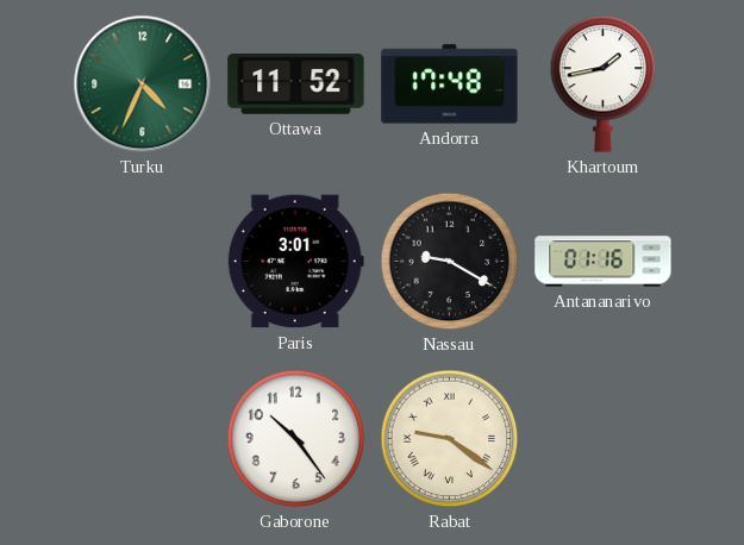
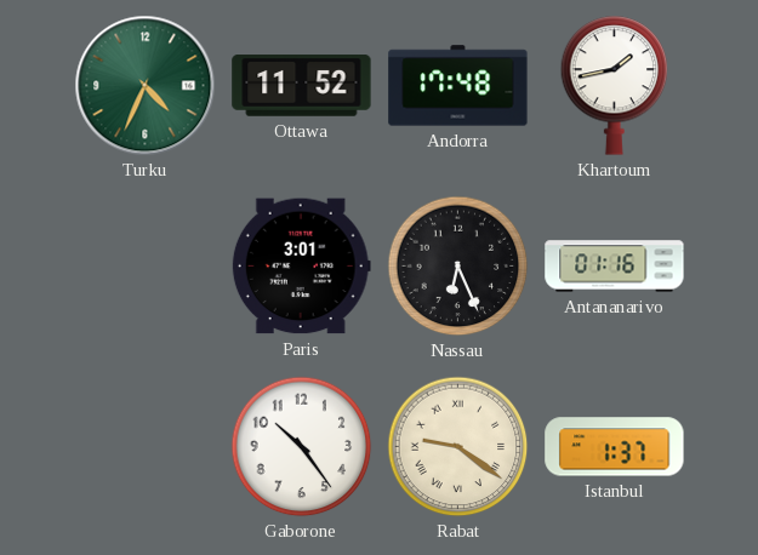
Nassau: 9:20 -> 6:26
Istanbul: none -> 1:37
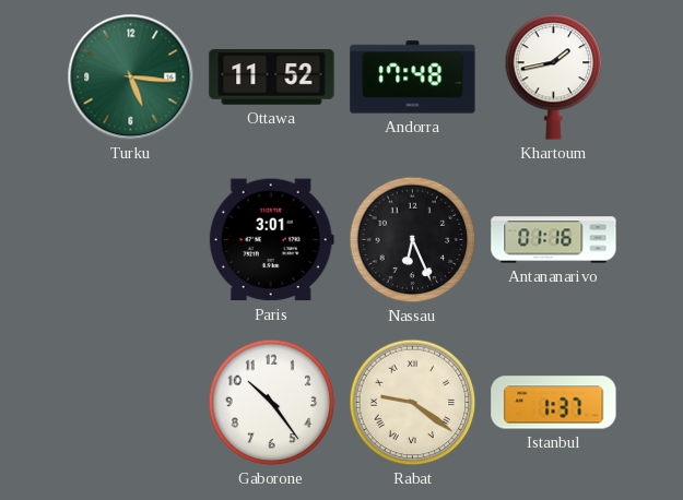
Turku: 4:34 -> 5:16
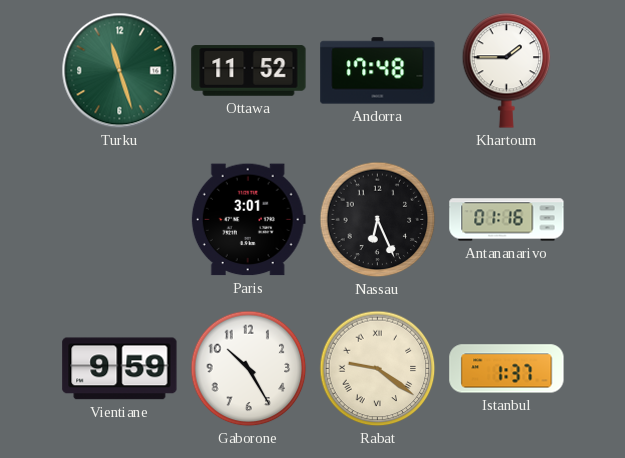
Turku: 5:16 -> 11:27
Khartoum: 1:43 -> 1:45
Vientiane: none -> 9:59
Gaborone: 10:24 -> 10:25
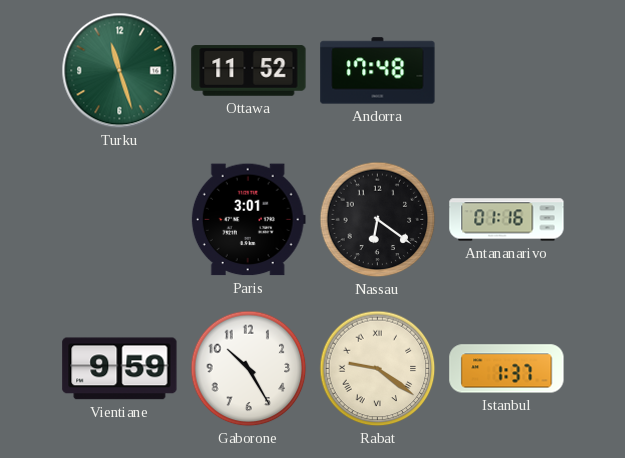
Khartoum: 1:45 -> none
Nassau: 6:26 -> 6:21
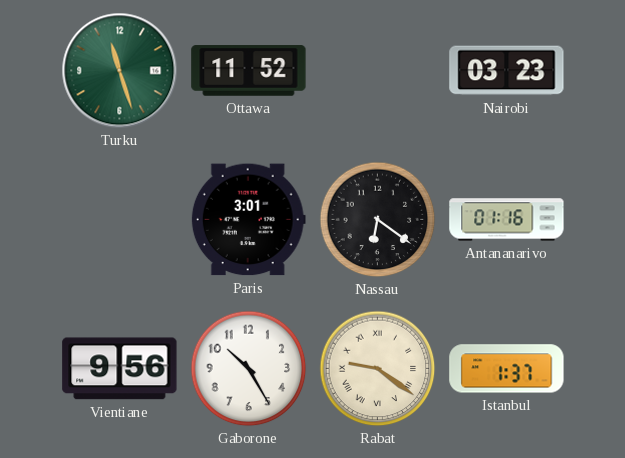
Andorra: 17:48 -> none
Nairobi: none -> 03:23
Vientiane: 9:59 -> 9:56
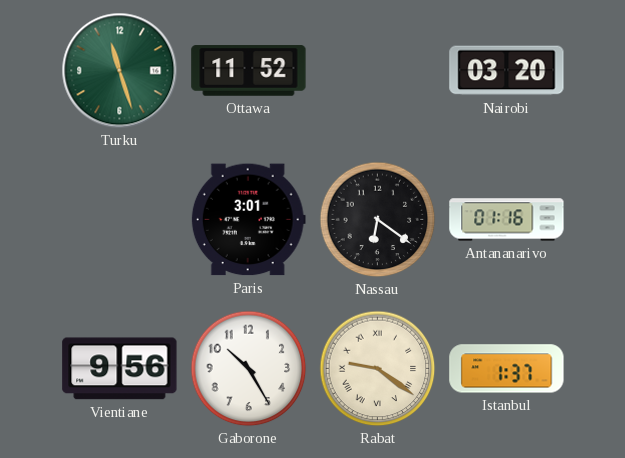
Nairobi: 03:23 -> 03:20
